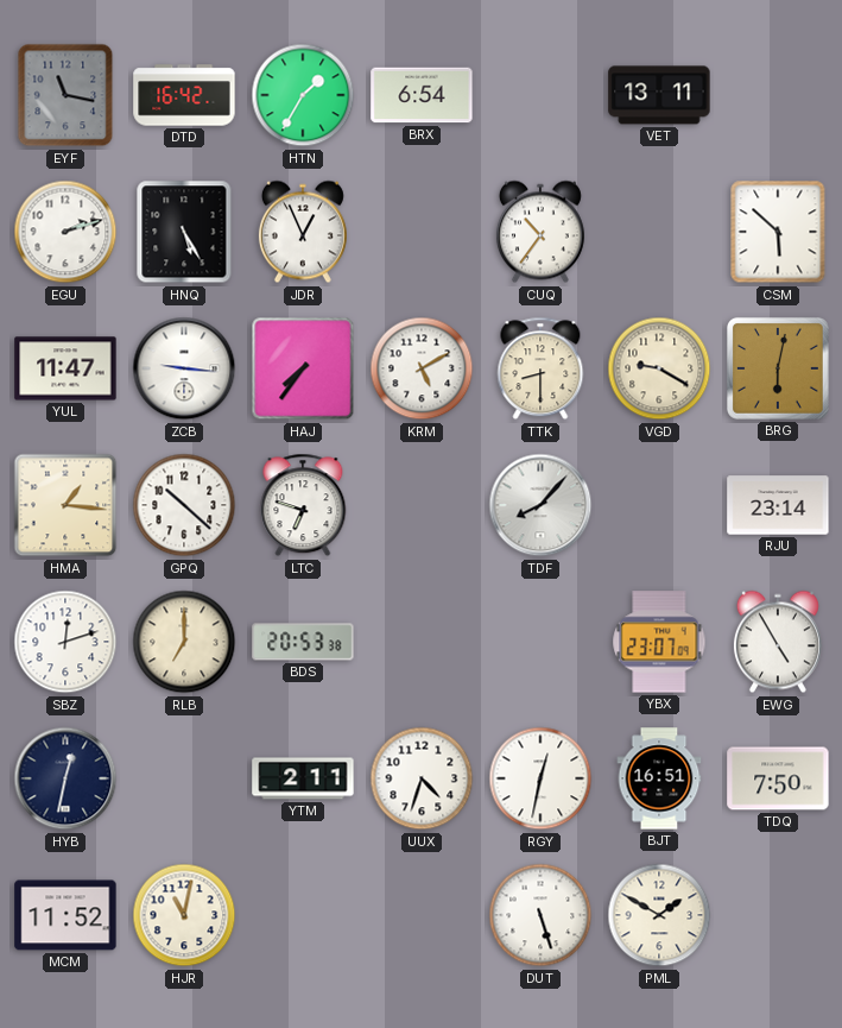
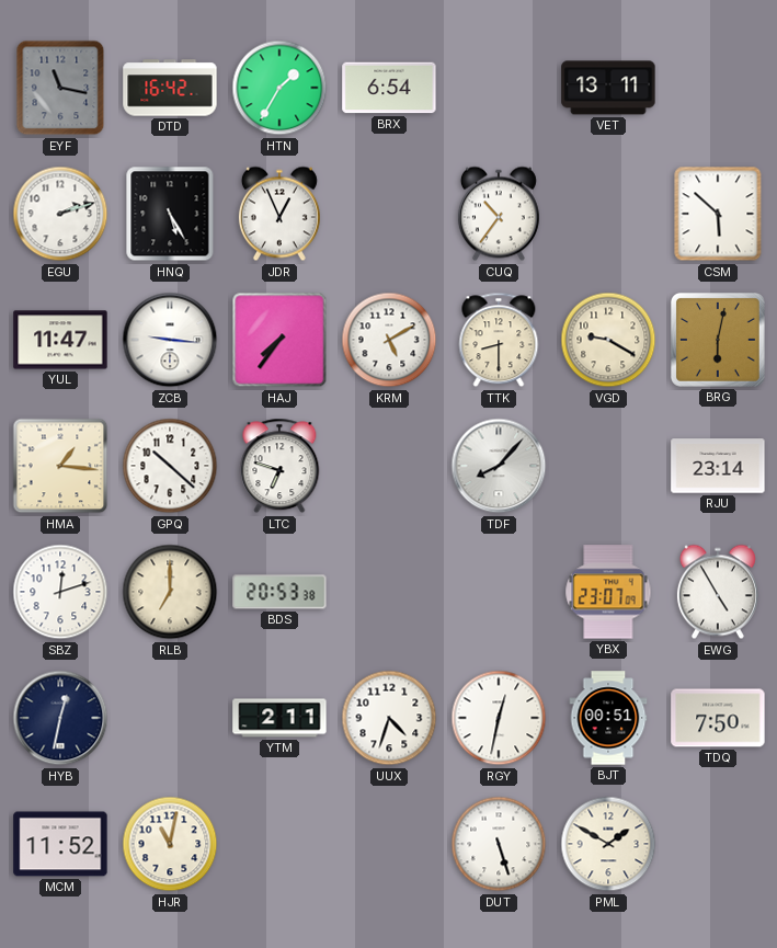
BJT: 16:51 -> 00:51
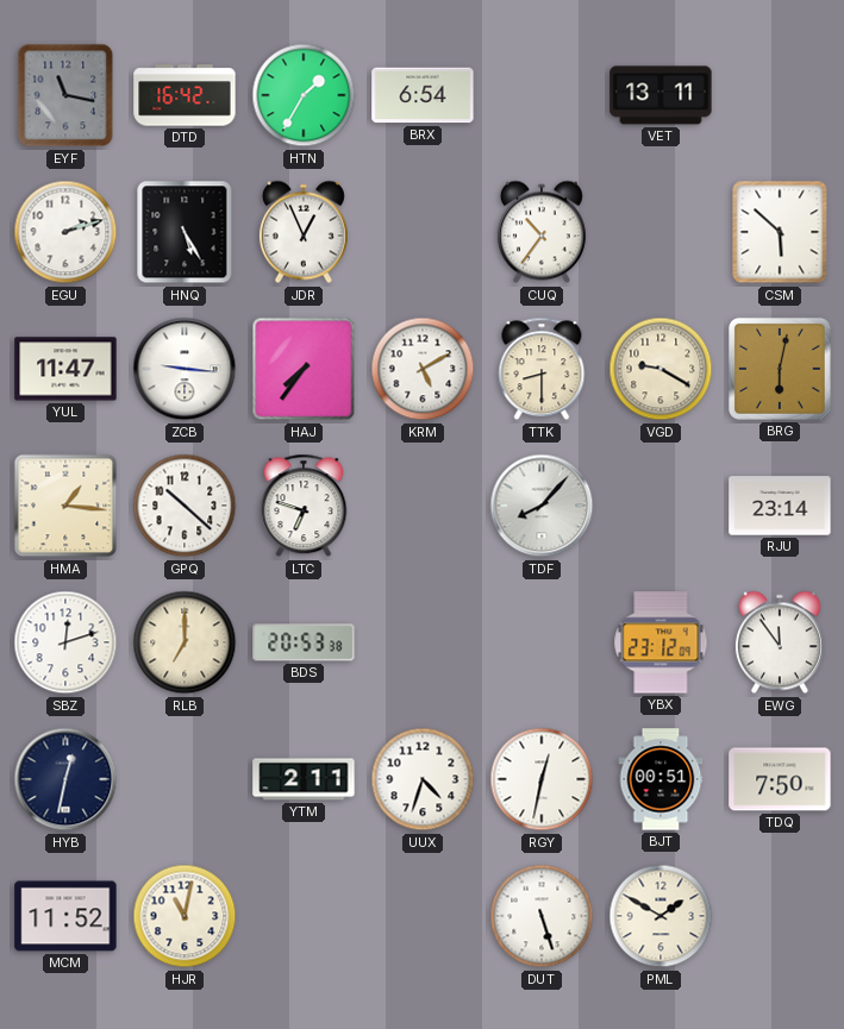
YBX: 23:07 -> 23:12
EWG: 4:55 -> 11:54
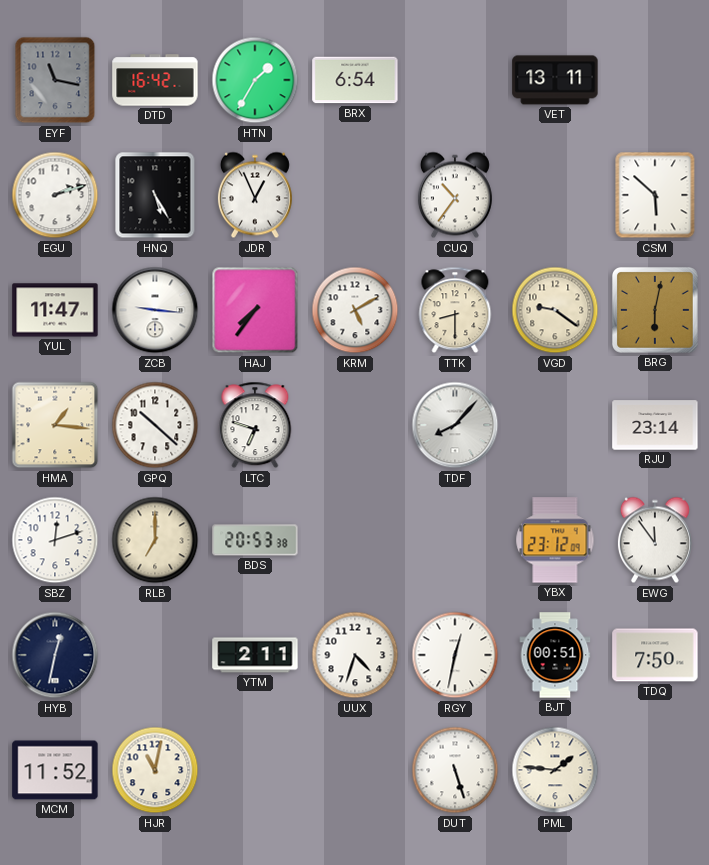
VGD: 9:20 -> 9:21
PML: 1:50 -> 1:46
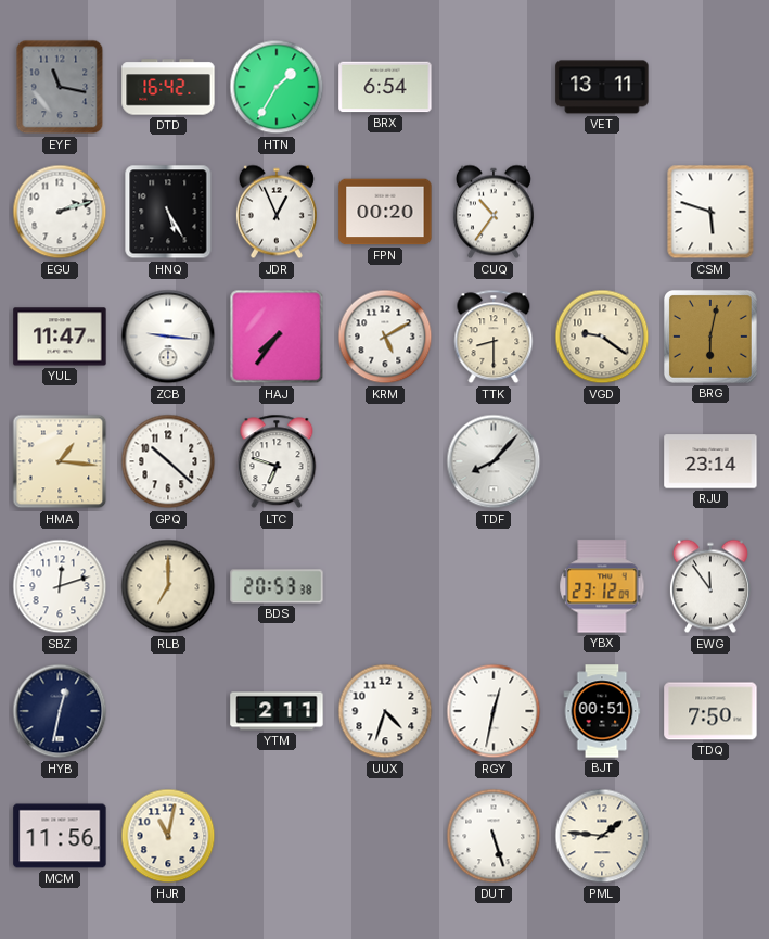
FPN: none -> 00:20
CSM: 5:52 -> 5:48
MCM: 11:52 -> 11:56
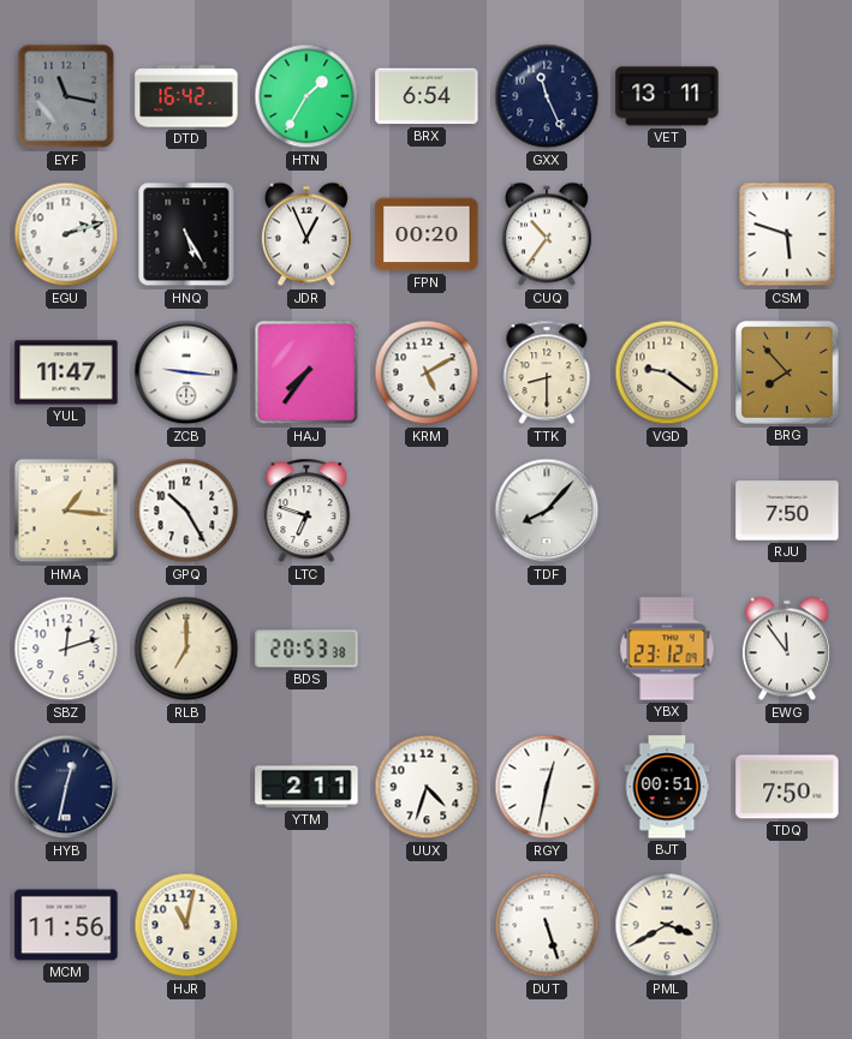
GXX: none -> 11:26
BRG: 6:02 -> 7:53
GPQ: 10:22 -> 10:25
RJU: 23:14 -> 7:50
PML: 1:46 -> 3:40
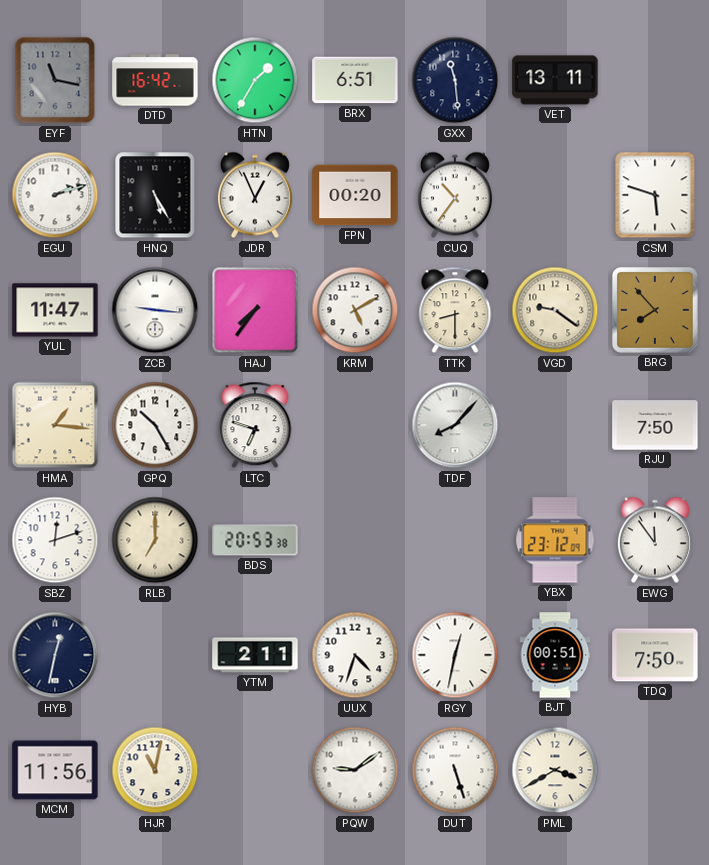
BRX: 6:54 -> 6:51
GXX: 11:26 -> 11:29
PQW: none -> 9:09
